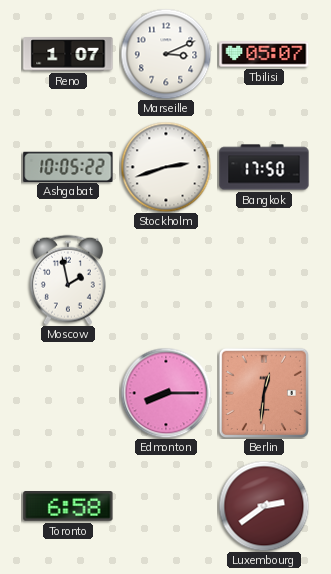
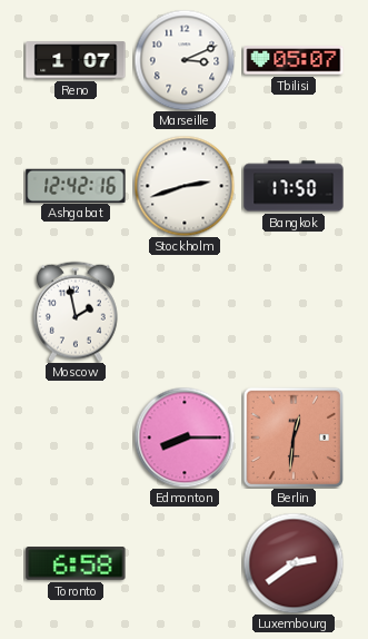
Ashgabat: 10:05 -> 12:42
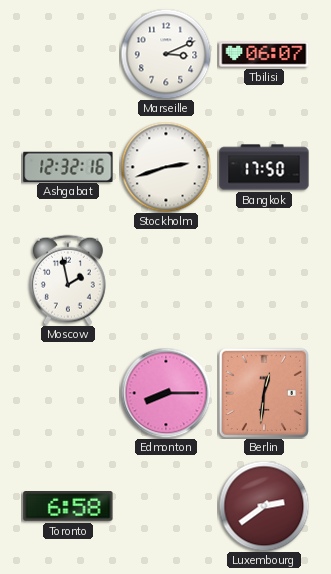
Reno: 1:07 -> none
Tbilisi: 05:07 -> 06:07
Ashgabat: 12:42 -> 12:32
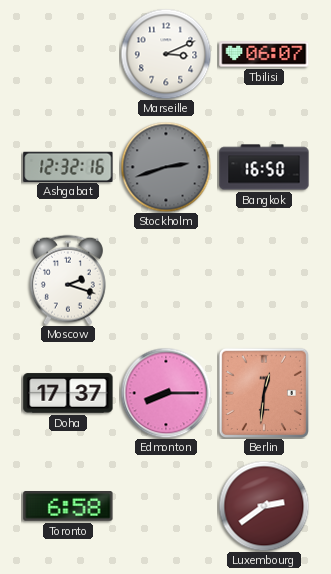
Stockholm dial: white -> grey
Bangkok: 17:50 -> 16:50
Moscow: 1:58 -> 2:18
Doha: none -> 17:37
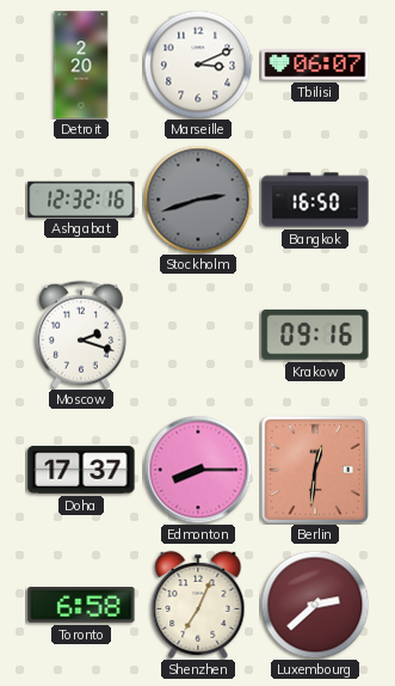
Detroit: none -> 2:20
Krakow: none -> 09:16
Shenzhen: none -> 7:04
Luxembourg: 2:39 -> 2:38
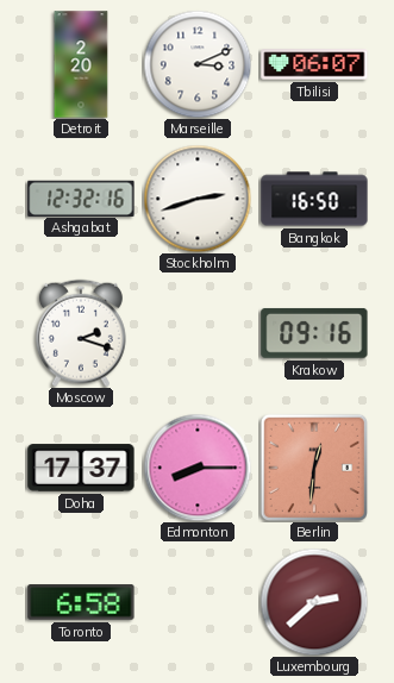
Stockholm dial: grey -> white
Shenzhen: 7:04 -> none
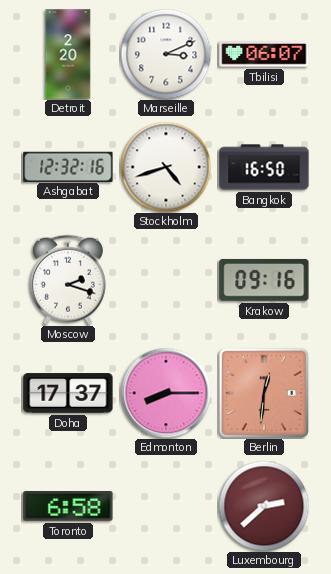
Stockholm: 2:42 -> 4:42
